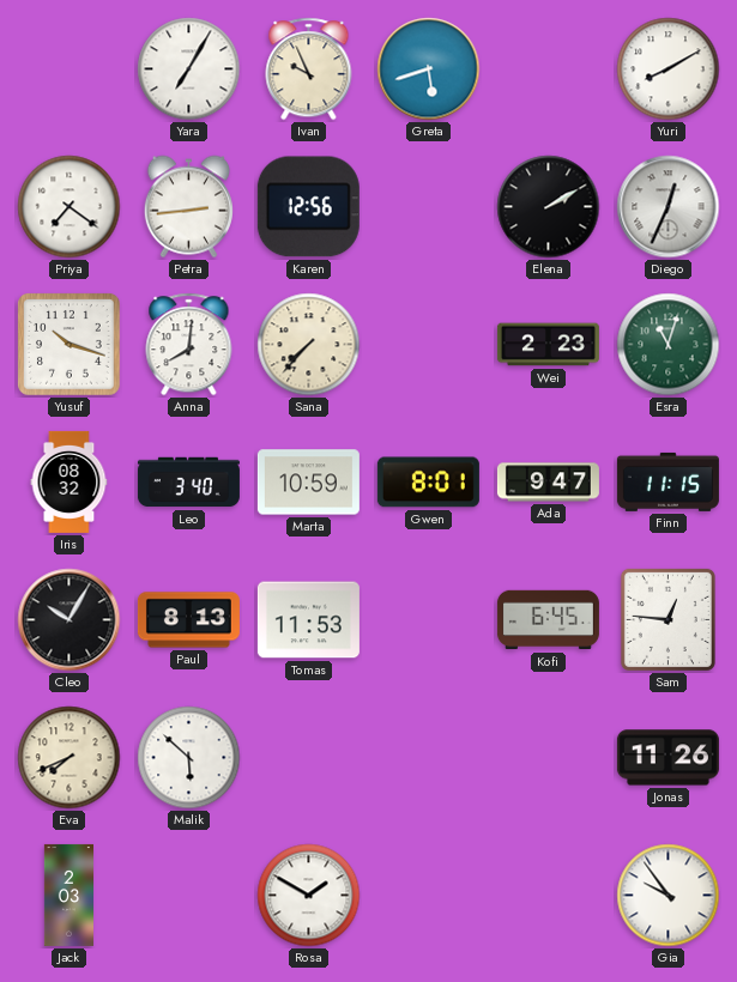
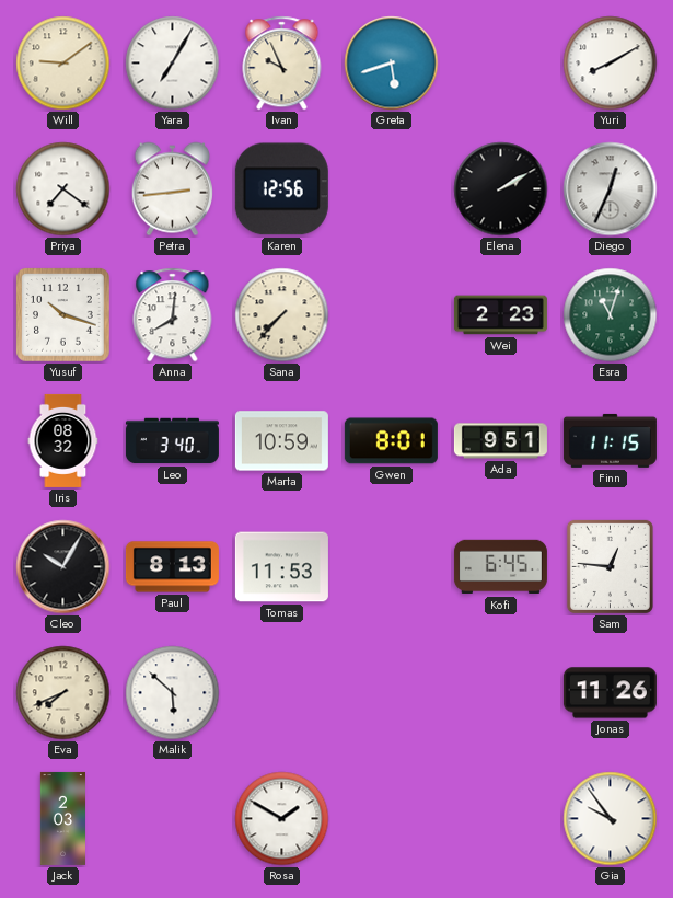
Will: none -> 9:09
Ada: 9:47 -> 9:51
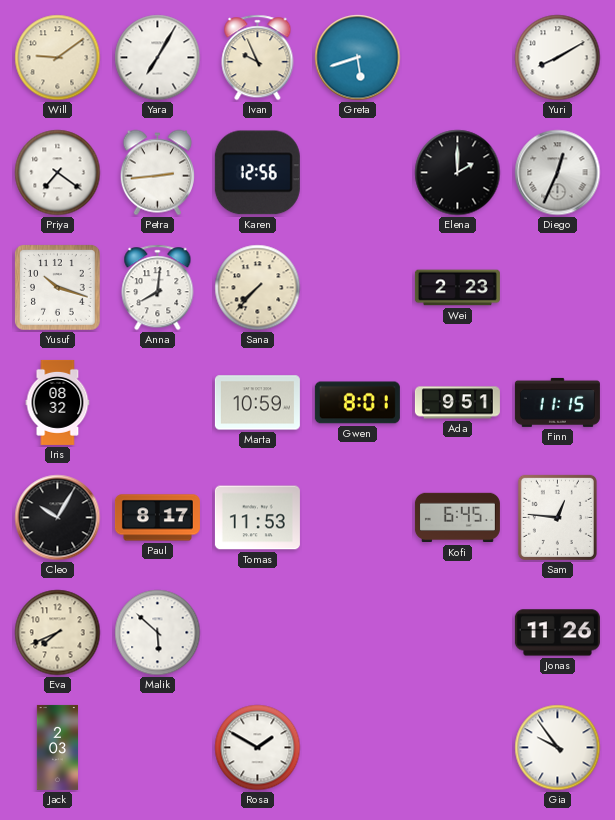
Elena: 2:10 -> 2:00
Esra: 11:03 -> none
Leo: 3:40 -> none
Paul: 8:13 -> 8:17
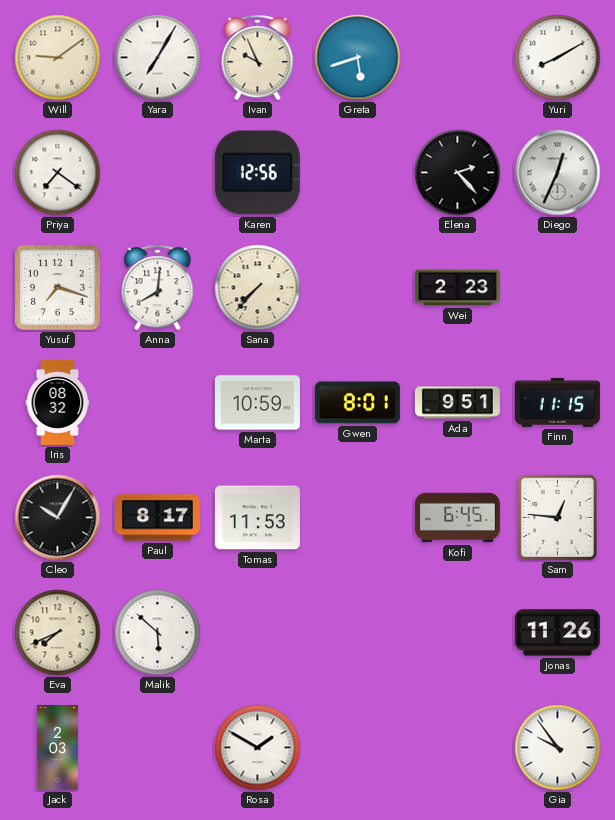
Petra: 2:44 -> none
Elena: 2:00 -> 2:23
Yusuf: 10:18 -> 7:18
